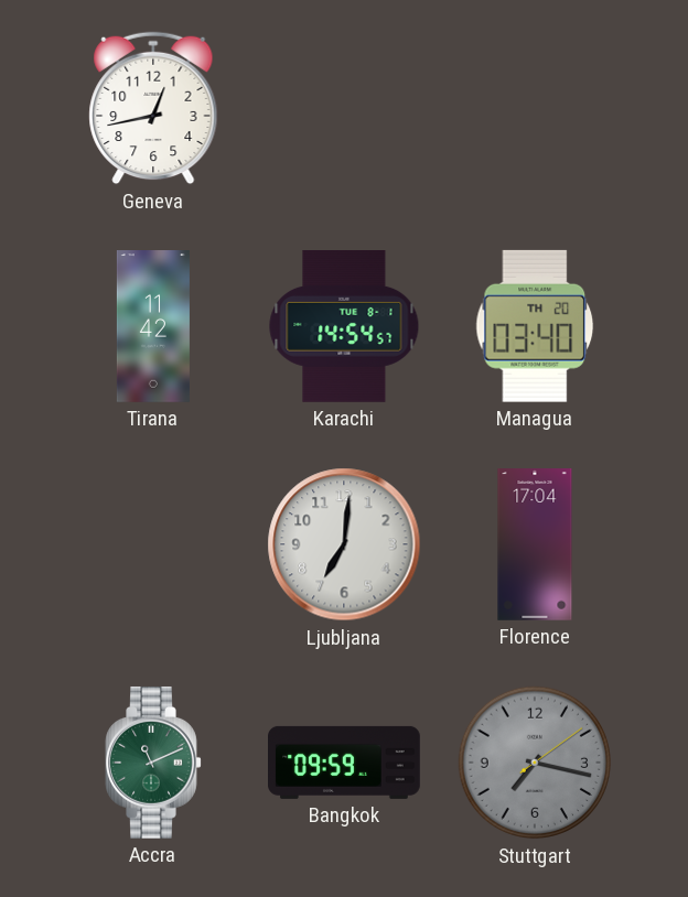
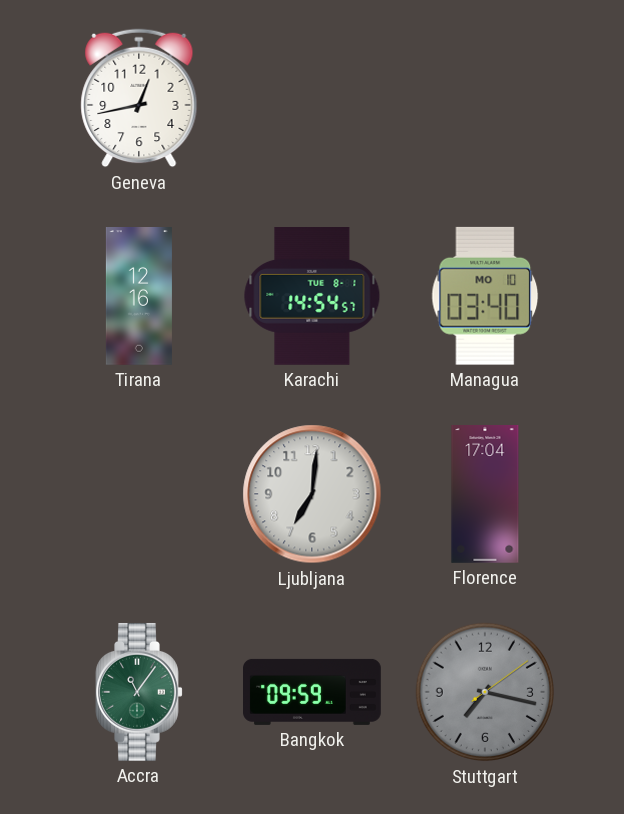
Tirana: 11:42 -> 12:16
Managua date: TH 20 -> MO 10
Accra: 11:11 -> 11:06
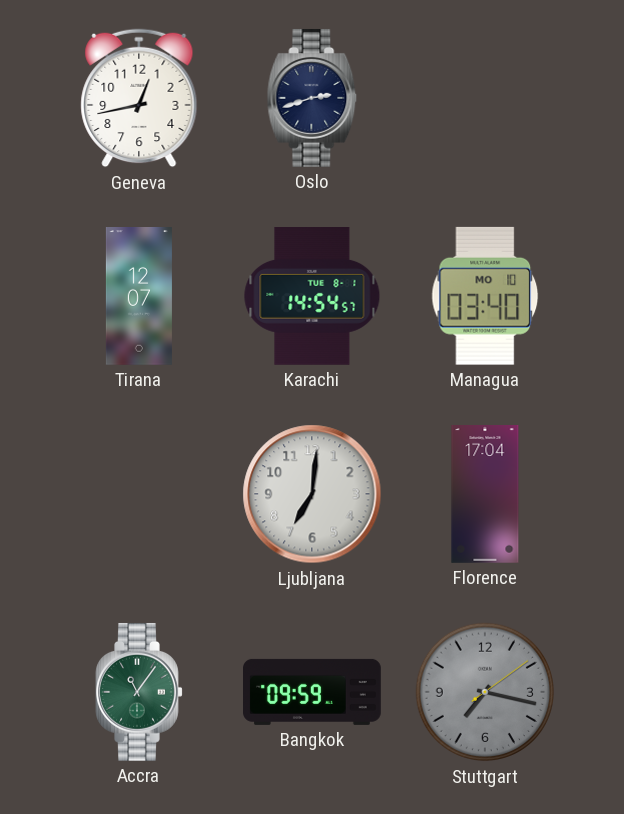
Oslo: none -> 2:42
Tirana: 12:16 -> 12:07
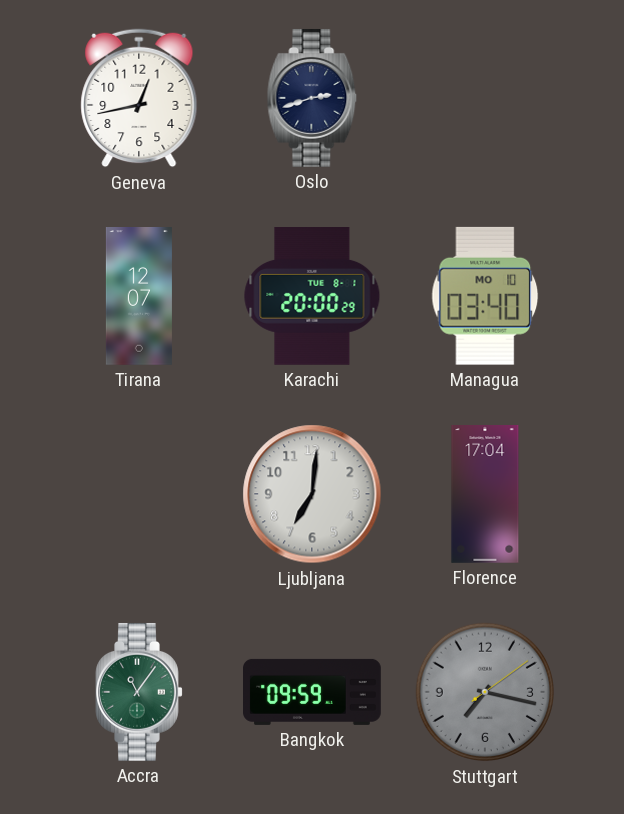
Karachi: 14:54 -> 20:00
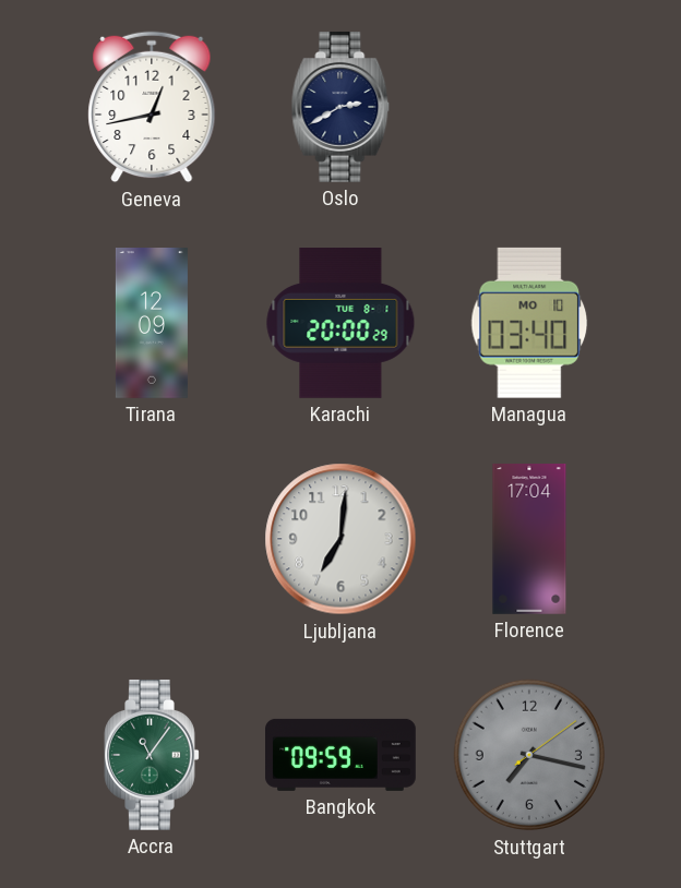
Oslo: 2:42 -> 2:40
Tirana: 12:07 -> 12:09
